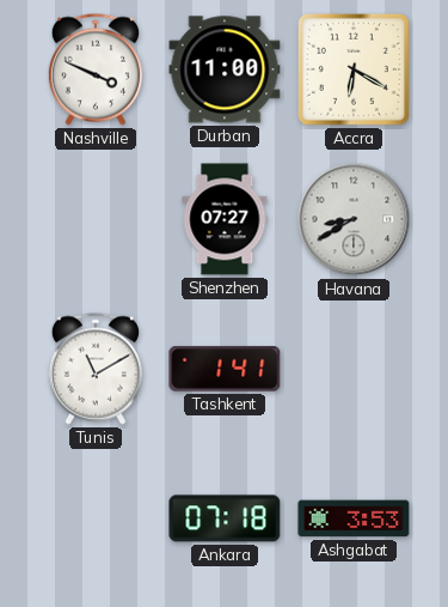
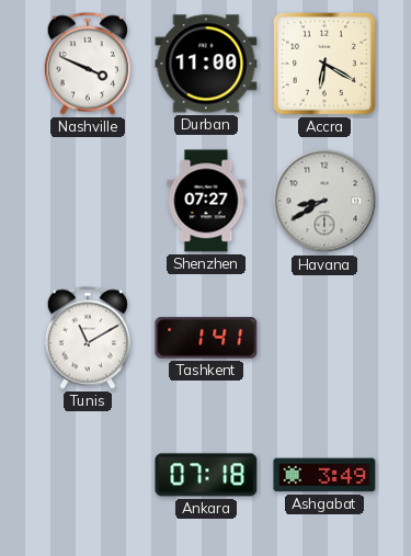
Ashgabat: 3:53 -> 3:49
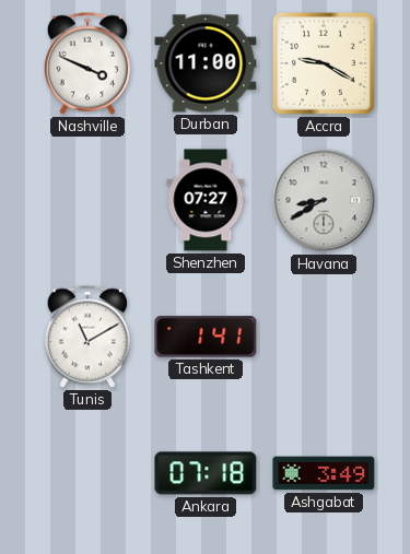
Accra: 6:20 -> 9:20
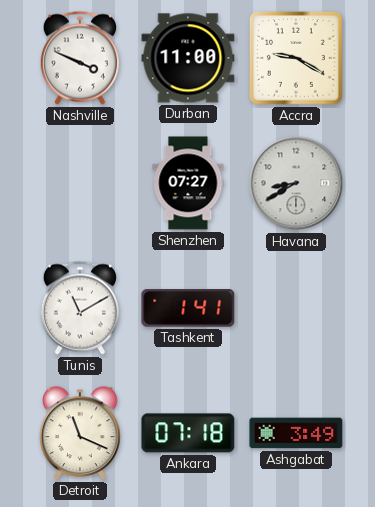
Detroit: none -> 11:19
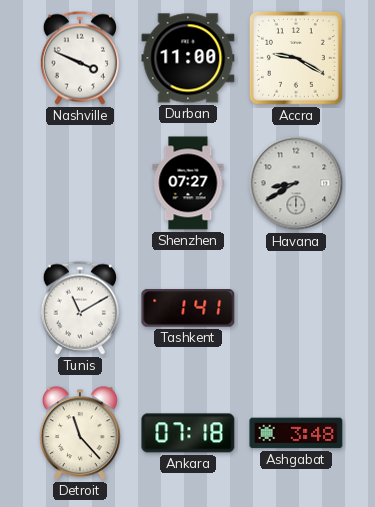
Detroit: 11:19 -> 11:23
Ashgabat: 3:49 -> 3:48
